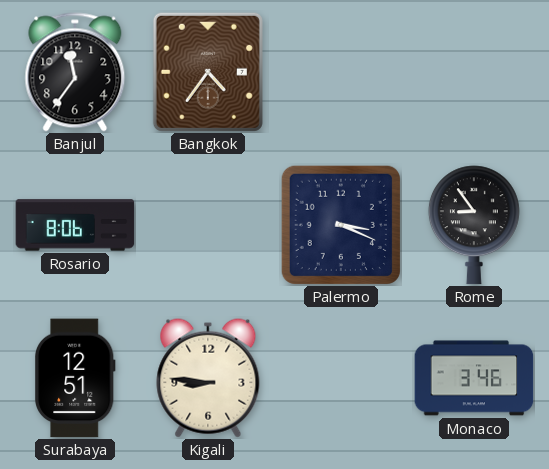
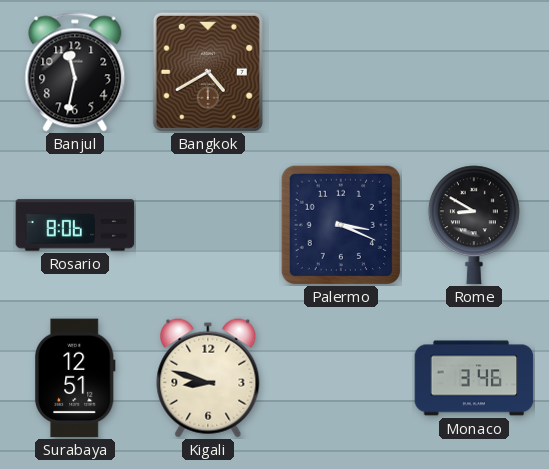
Banjul: 11:36 -> 11:32
Bangkok: 4:36 -> 4:40
Rome: 8:54 -> 8:50
Kigali: 8:46 -> 8:48
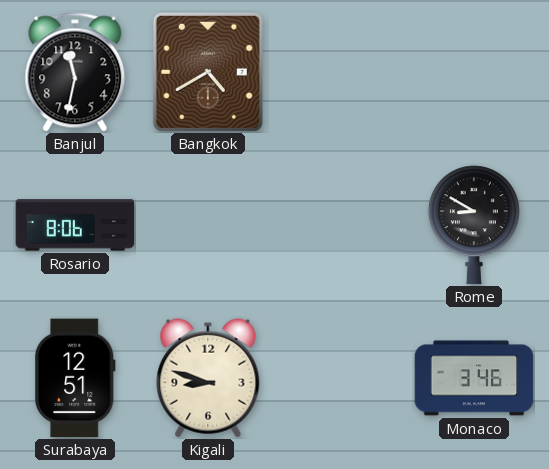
Palermo: 3:19 -> none
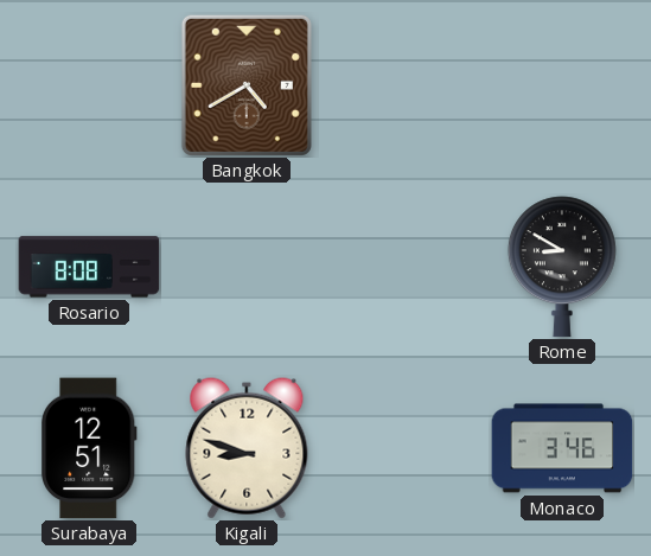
Banjul: 11:32 -> none
Rosario: 8:06 -> 8:08
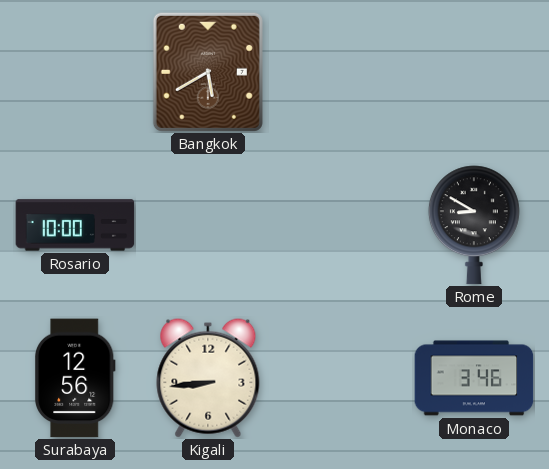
Bangkok: 4:40 -> 5:40
Rosario: 8:08 -> 10:00
Surabaya: 12:51 -> 12:56
Kigali: 8:48 -> 8:44
